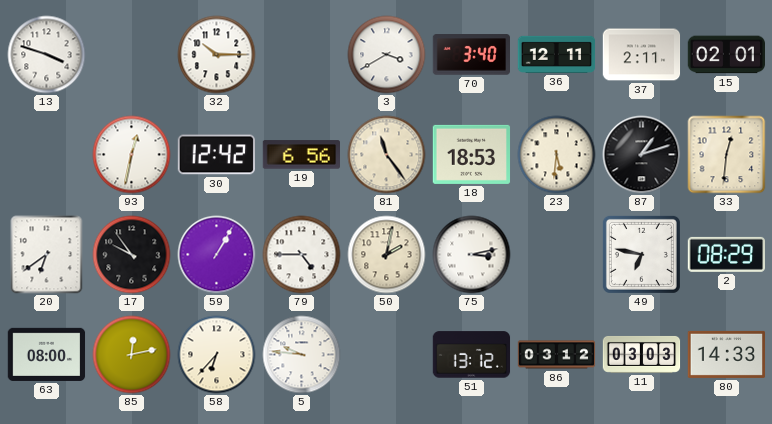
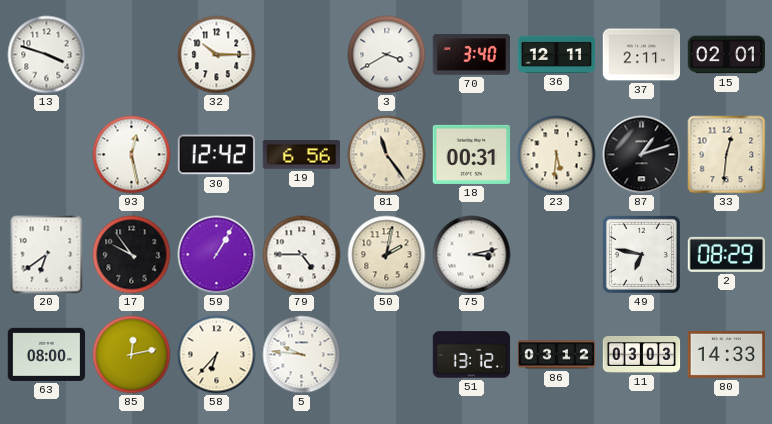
93: 12:32 -> 12:28
18: 18:53 -> 00:31
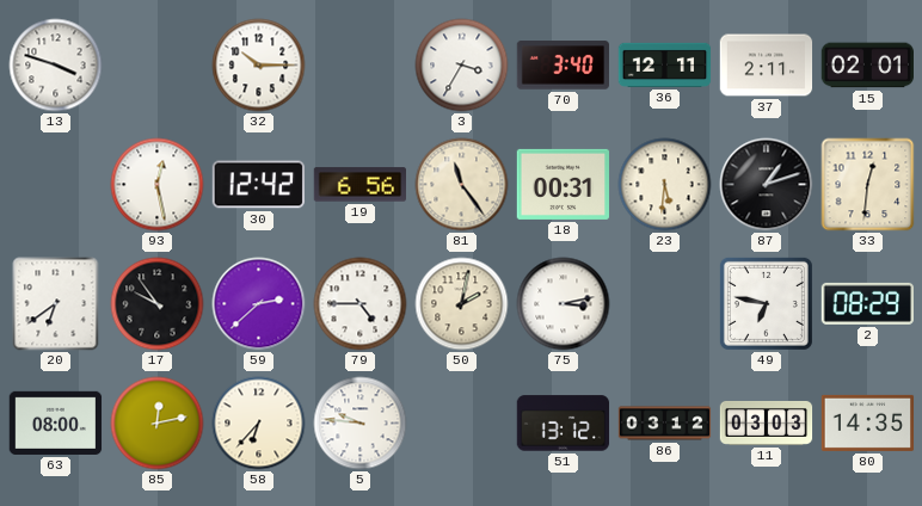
3: 3:40 -> 3:35
59: 1:05 -> 2:38
80: 14:33 -> 14:35
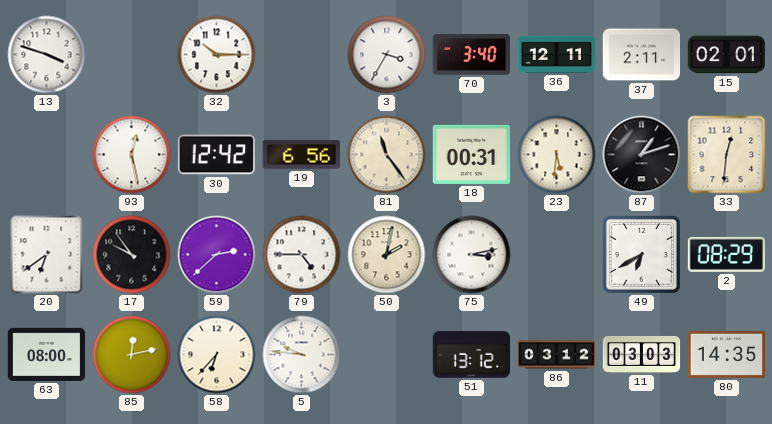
49: 6:47 -> 6:40
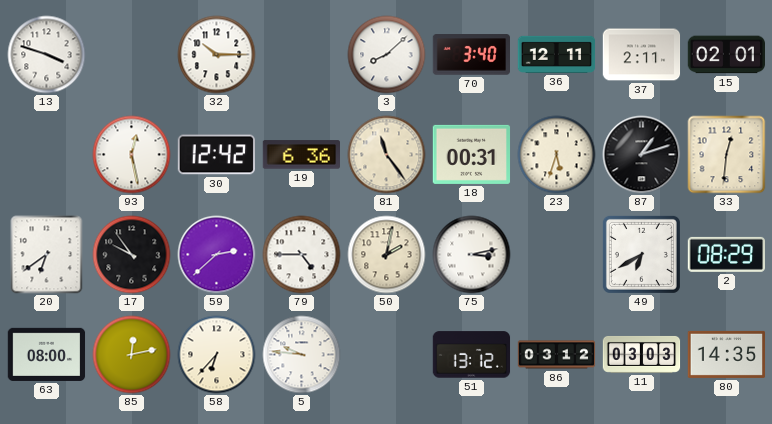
3: 3:35 -> 8:08
19: 6:56 -> 6:36
23: 5:31 -> 5:33
